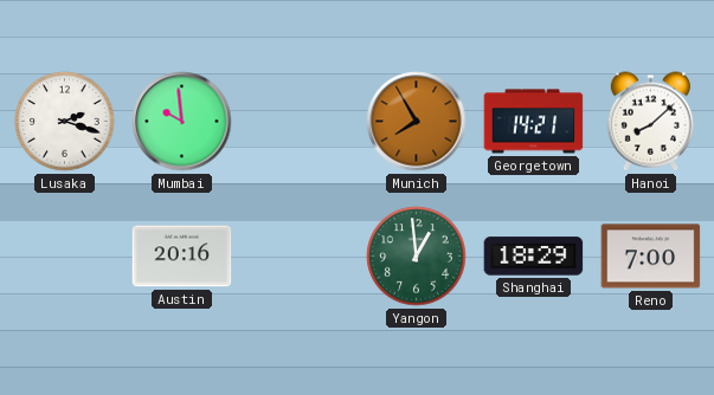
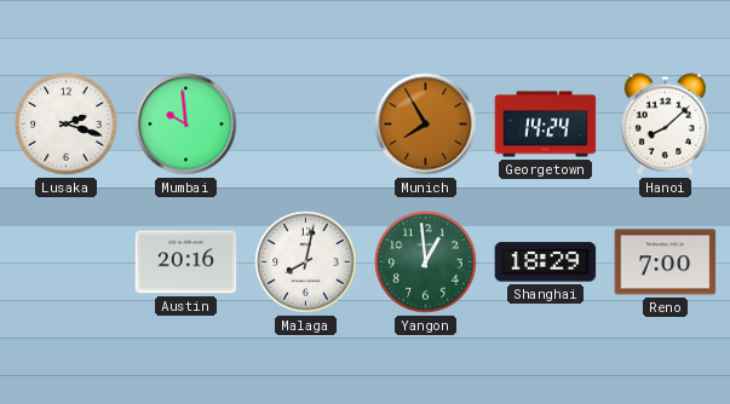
Georgetown: 14:21 -> 14:24
Malaga: none -> 8:02
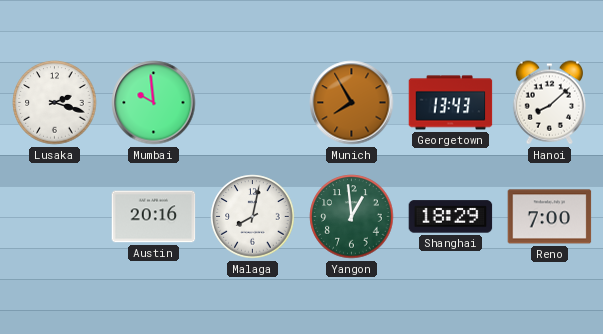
Georgetown: 14:24 -> 13:43
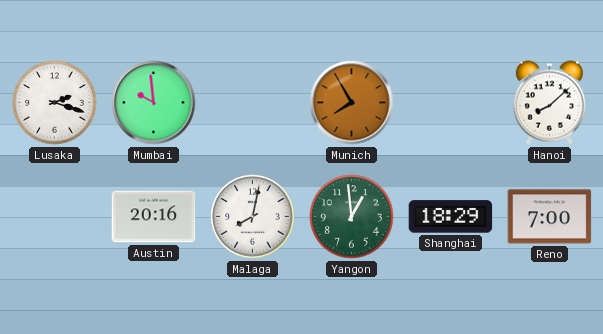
Georgetown: 13:43 -> none
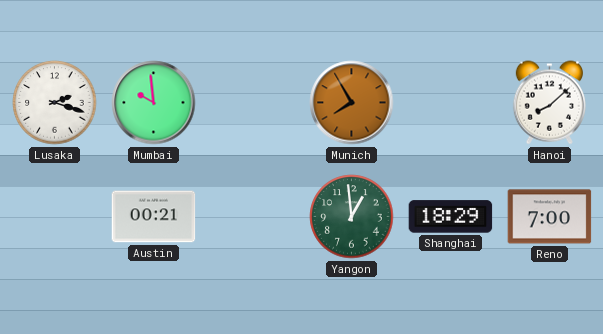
Austin: 20:16 -> 00:21
Malaga: 8:02 -> none
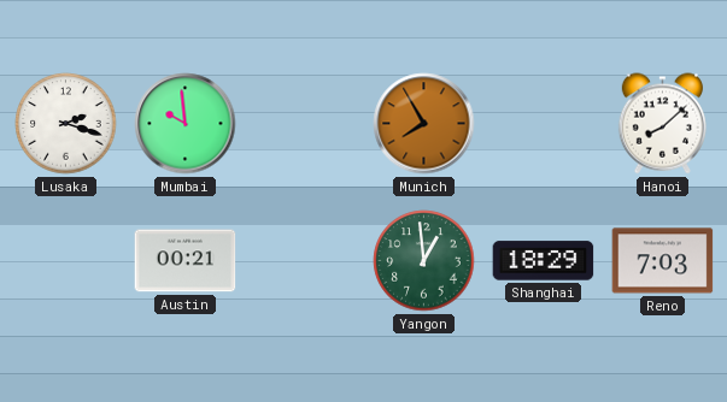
Reno: 7:00 -> 7:03
